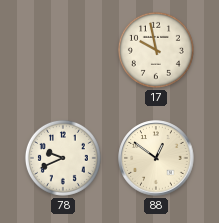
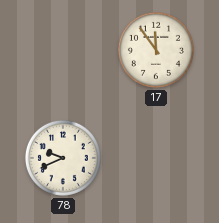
17: 9:58 -> 11:54
88: 12:51 -> none
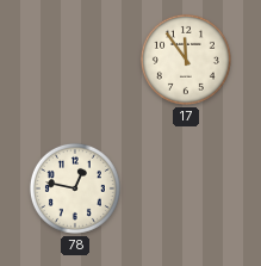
78: 9:41 -> 12:47
